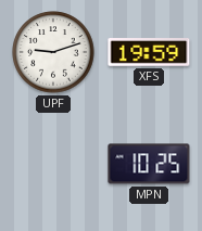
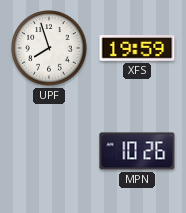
UPF: 9:12 -> 7:57
MPN: 10:25 -> 10:26
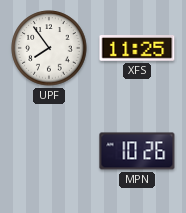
UPF: 7:57 -> 7:54
XFS: 19:59 -> 11:25
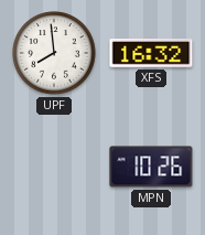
UPF: 7:54 -> 7:59
XFS: 11:25 -> 16:32
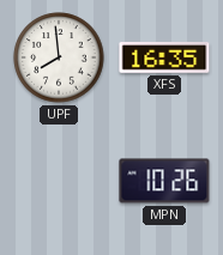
XFS: 16:32 -> 16:35
